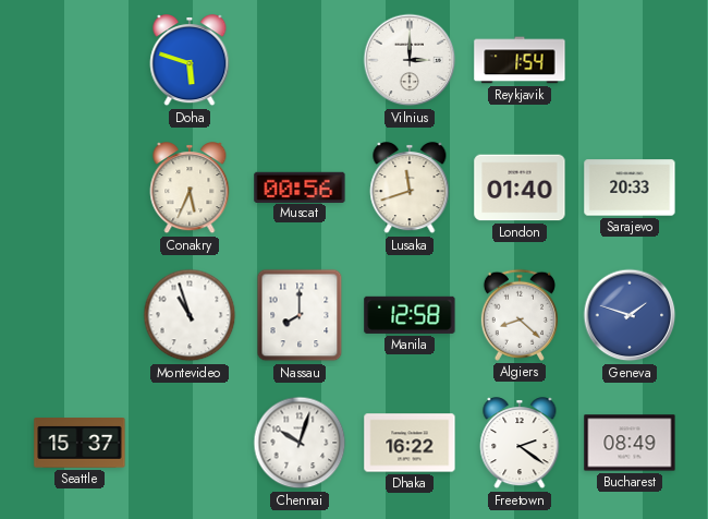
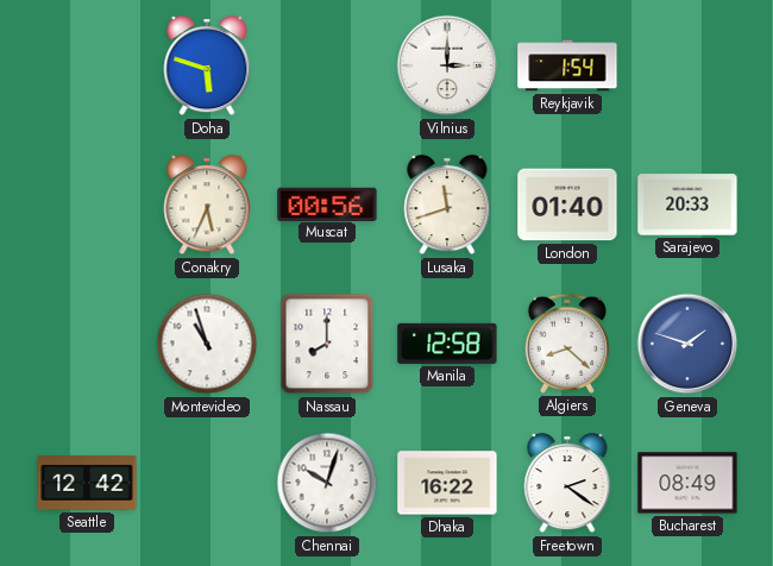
Seattle: 15:37 -> 12:42
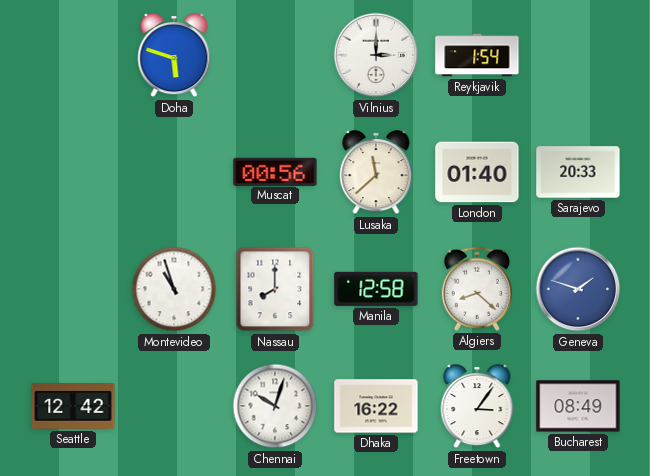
Conakry: 5:34 -> none
Lusaka: 11:42 -> 11:38
Freetown: 2:21 -> 3:06
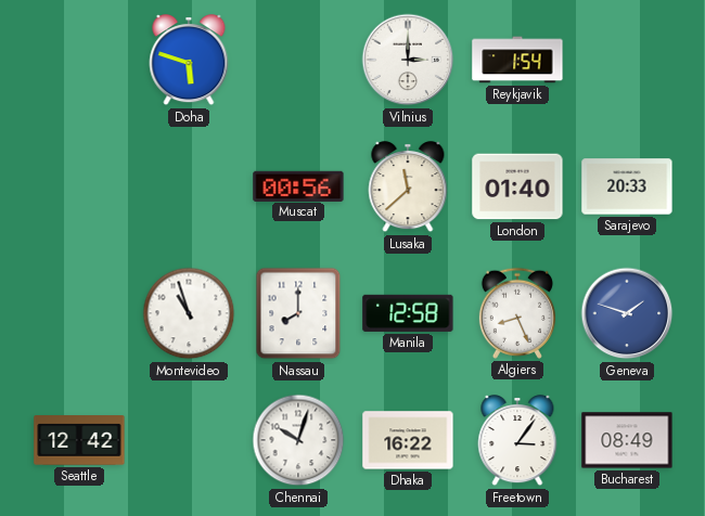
Algiers: 8:22 -> 8:26
